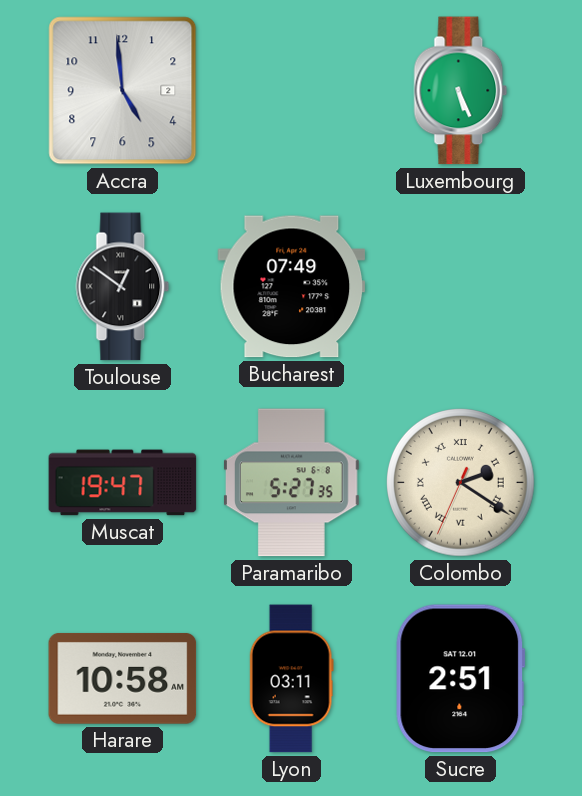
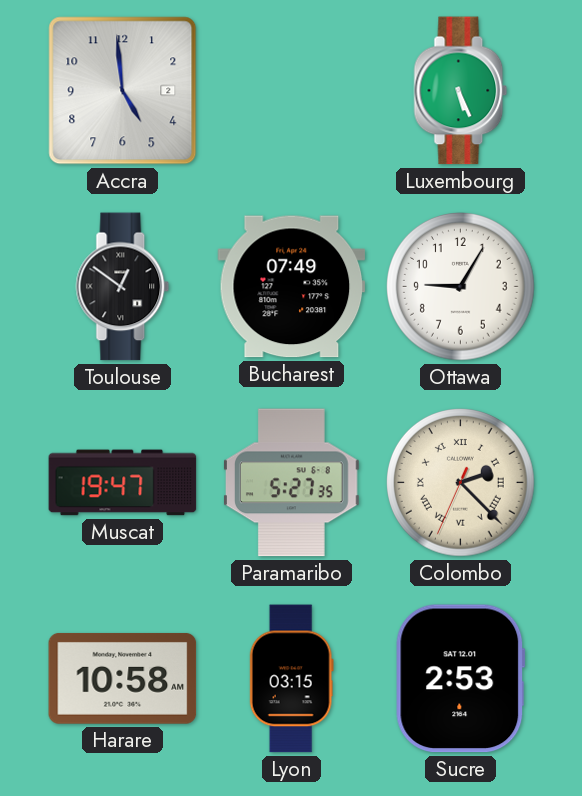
Ottawa: none -> 9:05
Colombo: 2:20 -> 2:22
Lyon: 03:11 -> 03:15
Sucre: 2:51 -> 2:53
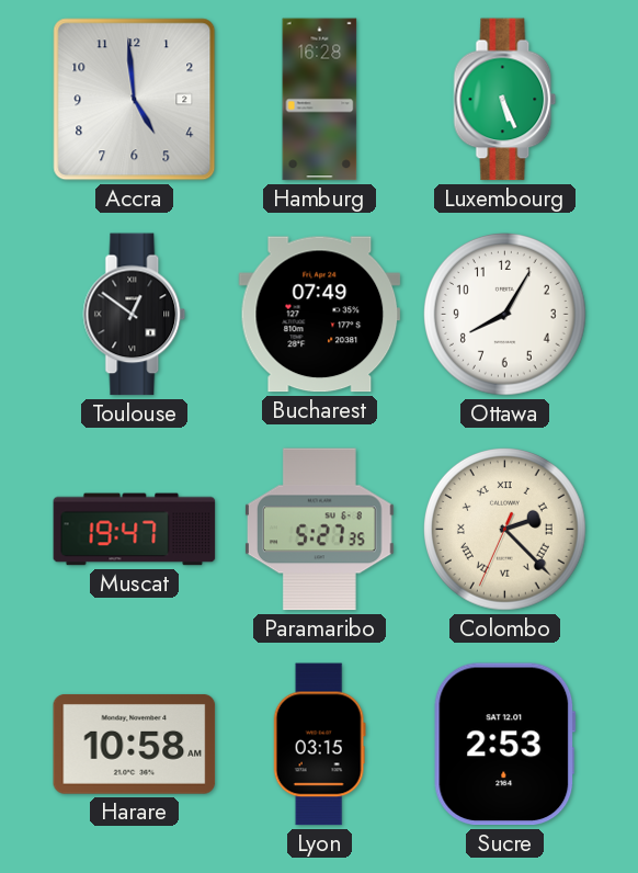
Hamburg: none -> 16:28
Ottawa: 9:05 -> 8:05
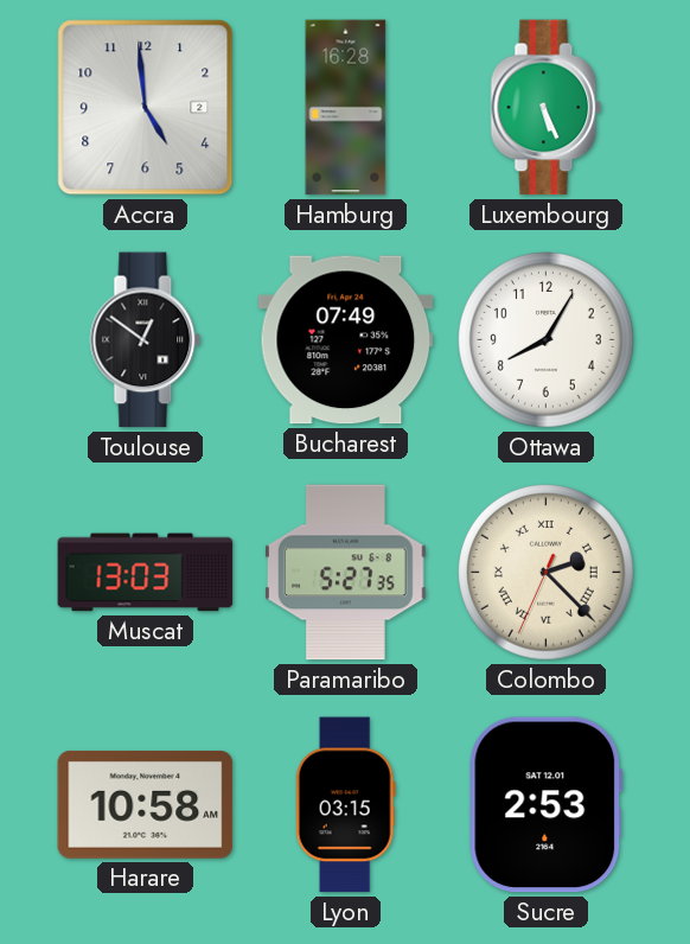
Muscat: 19:47 -> 13:03
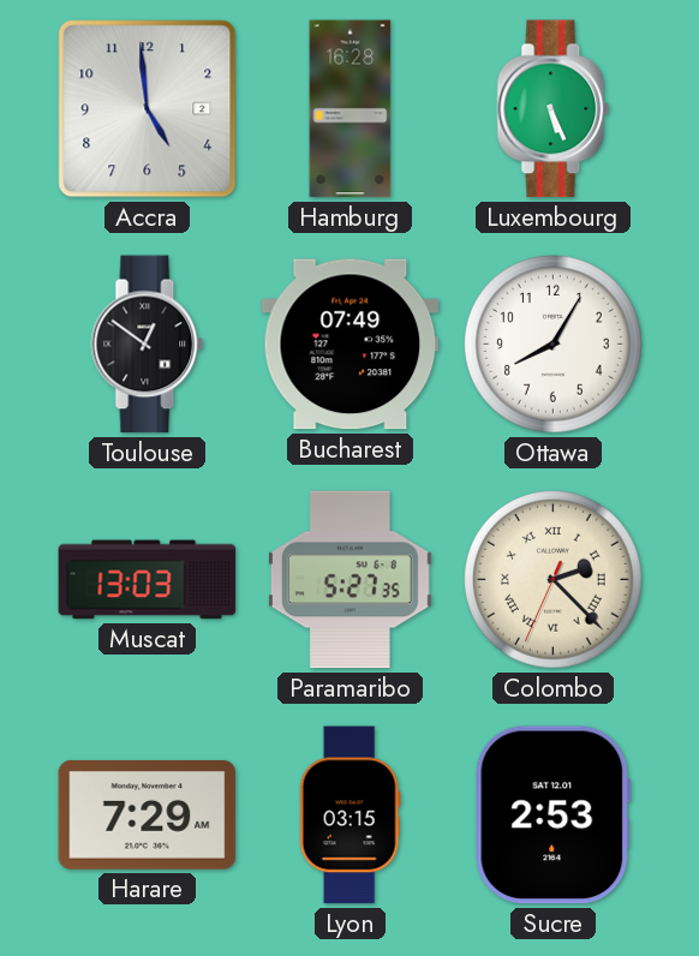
Harare: 10:58 -> 7:29
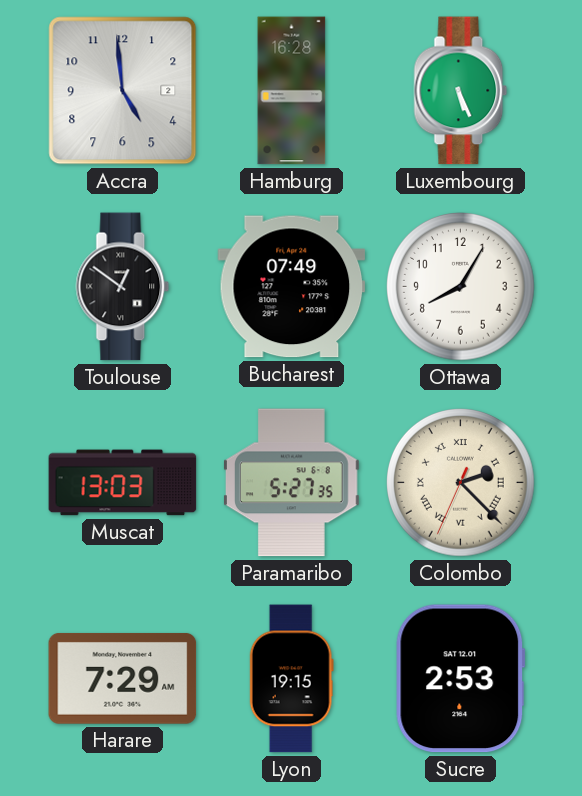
Lyon: 03:15 -> 19:15
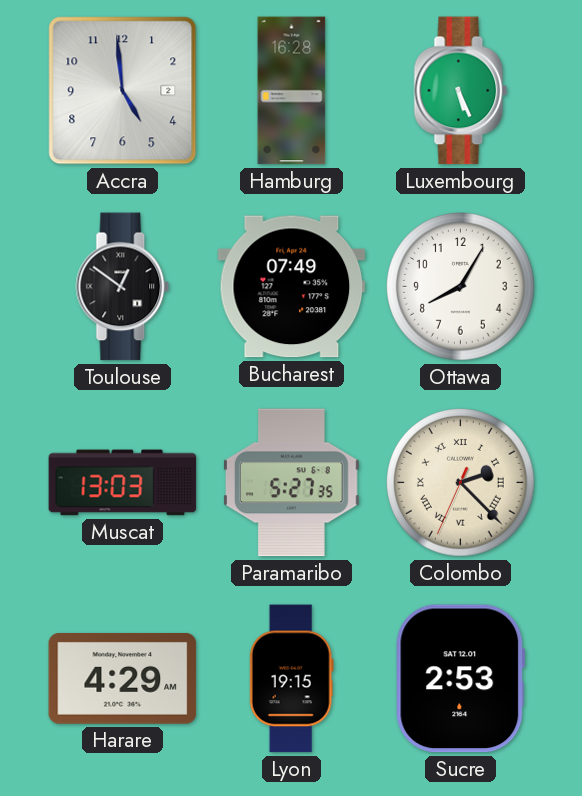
Harare: 7:29 -> 4:29
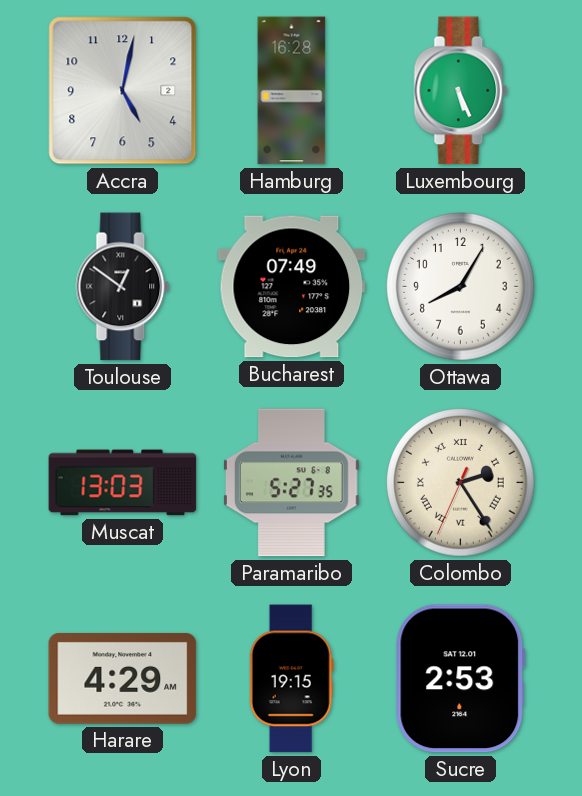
Accra: 4:59 -> 5:02
Colombo: 2:22 -> 2:24
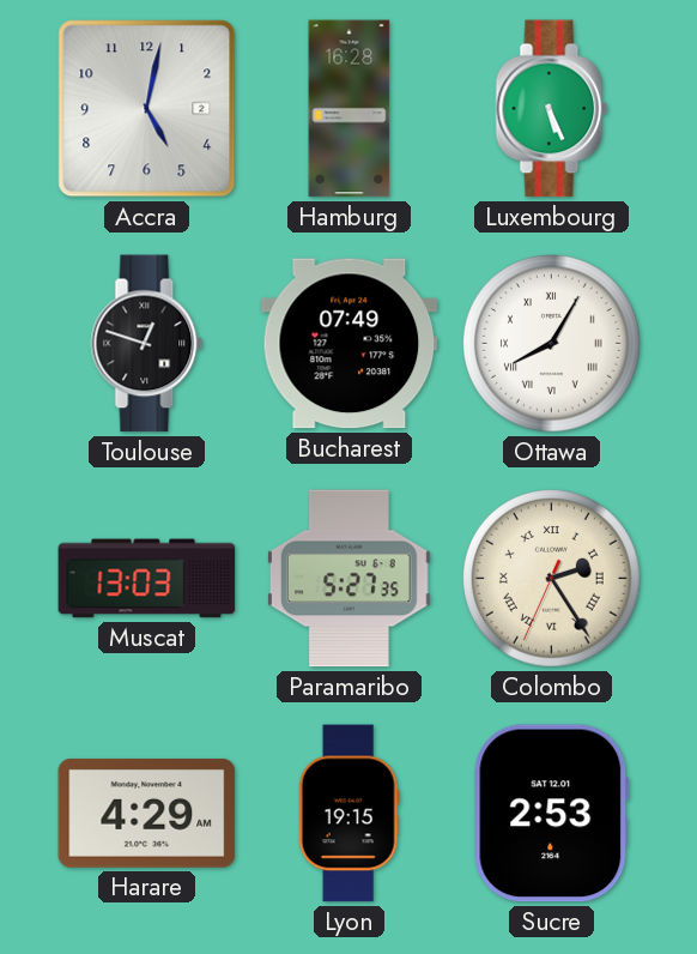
Toulouse: 12:51 -> 12:48
Ottawa numerals: Arabic -> Roman
